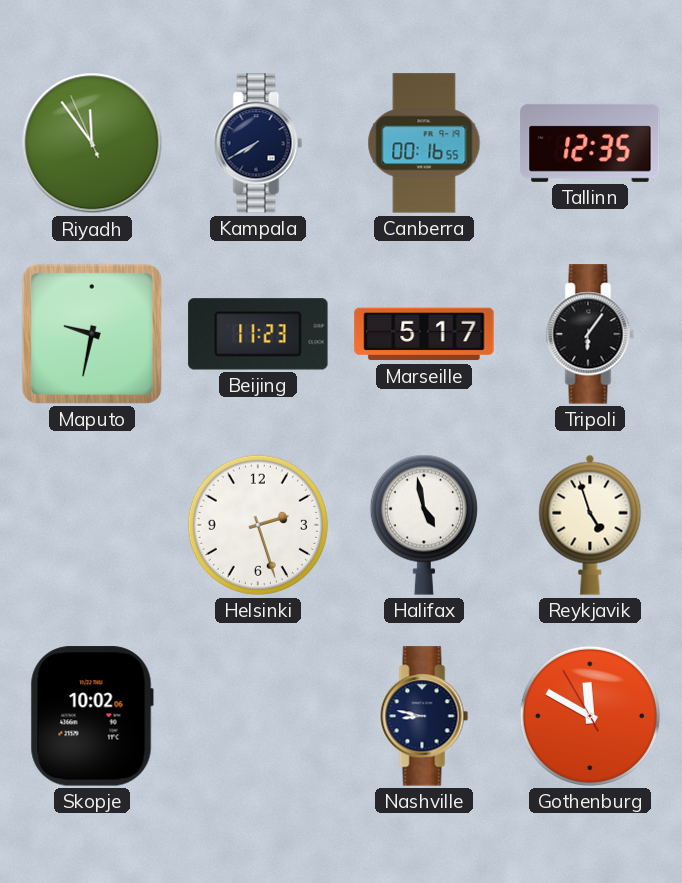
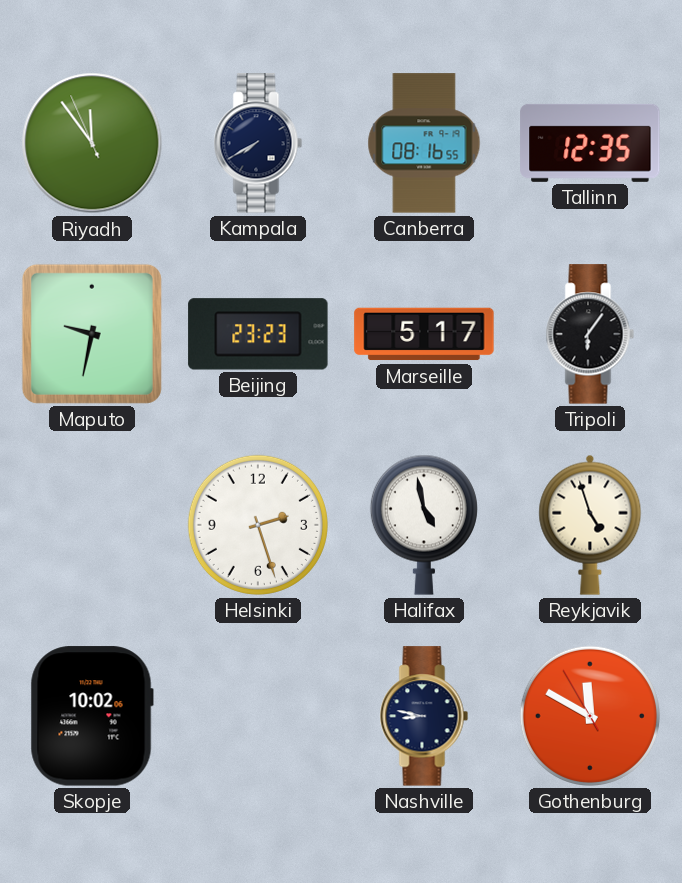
Canberra: 00:16 -> 08:16
Beijing: 11:23 -> 23:23
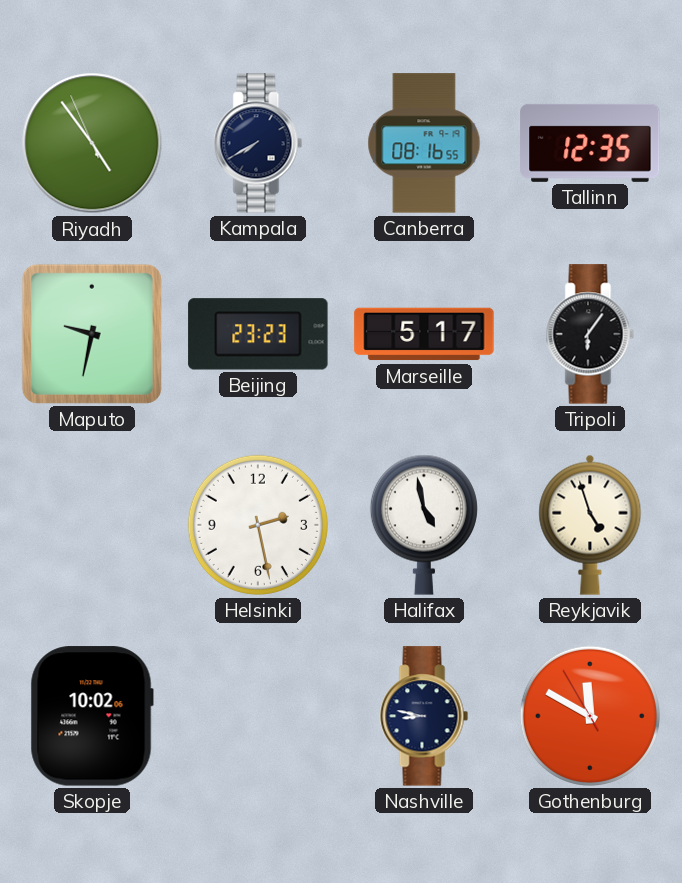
Riyadh: 11:53 -> 4:53
Helsinki: 2:27 -> 2:28
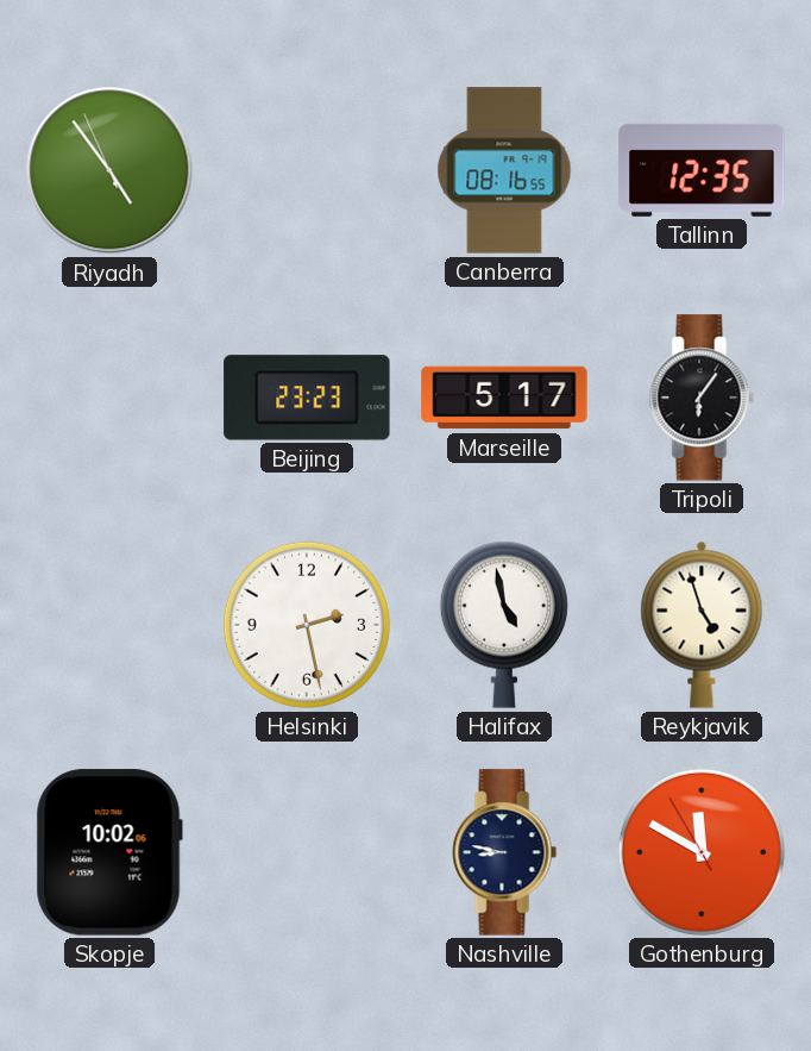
Kampala: 7:40 -> none
Maputo: 9:32 -> none
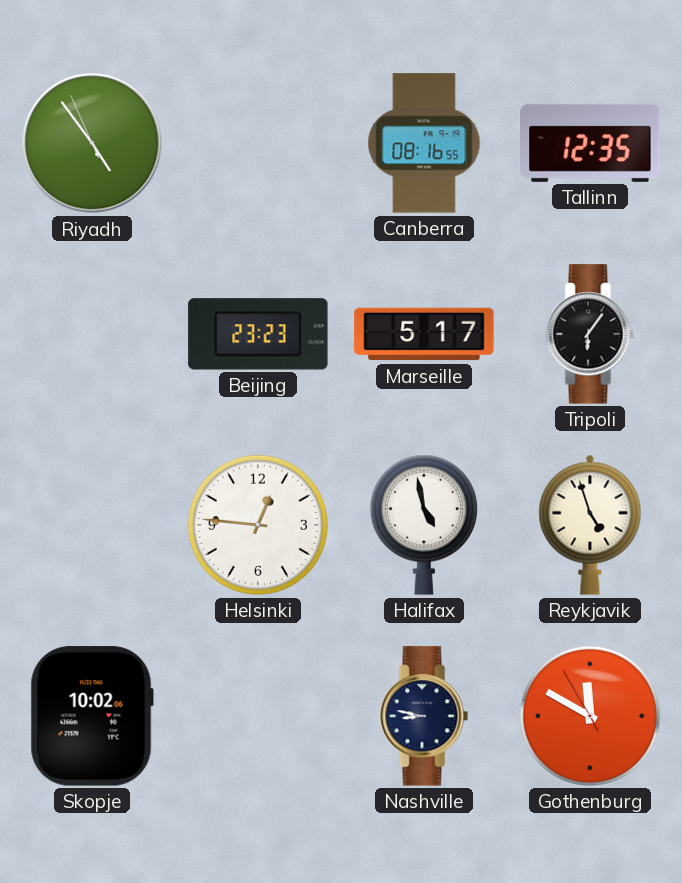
Helsinki: 2:28 -> 12:46
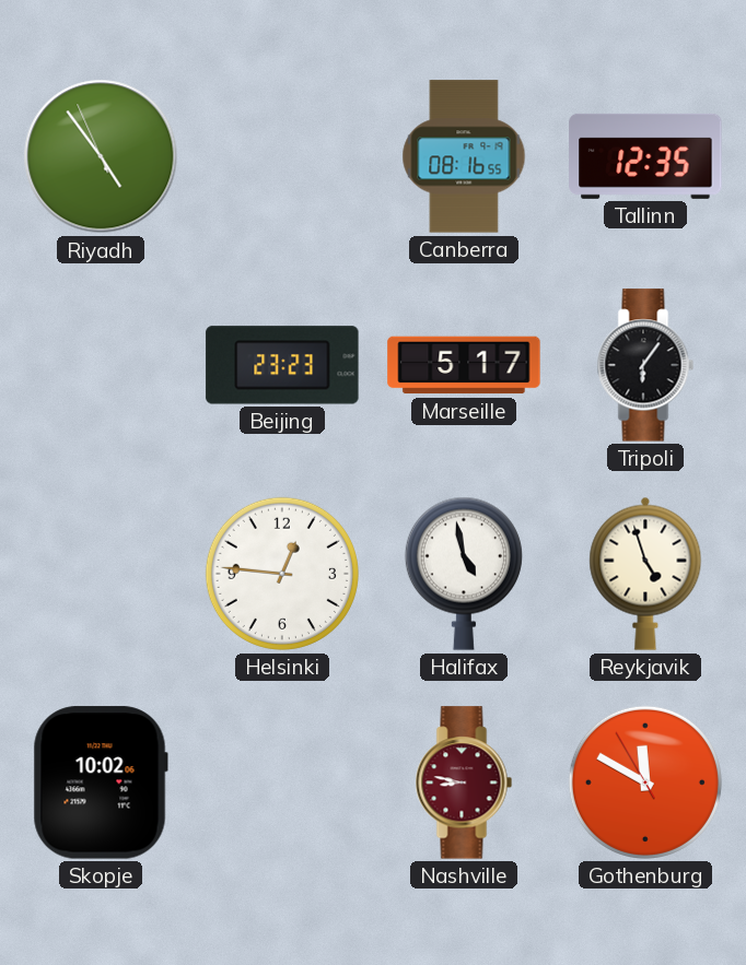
Nashville dial: navy -> burgundy
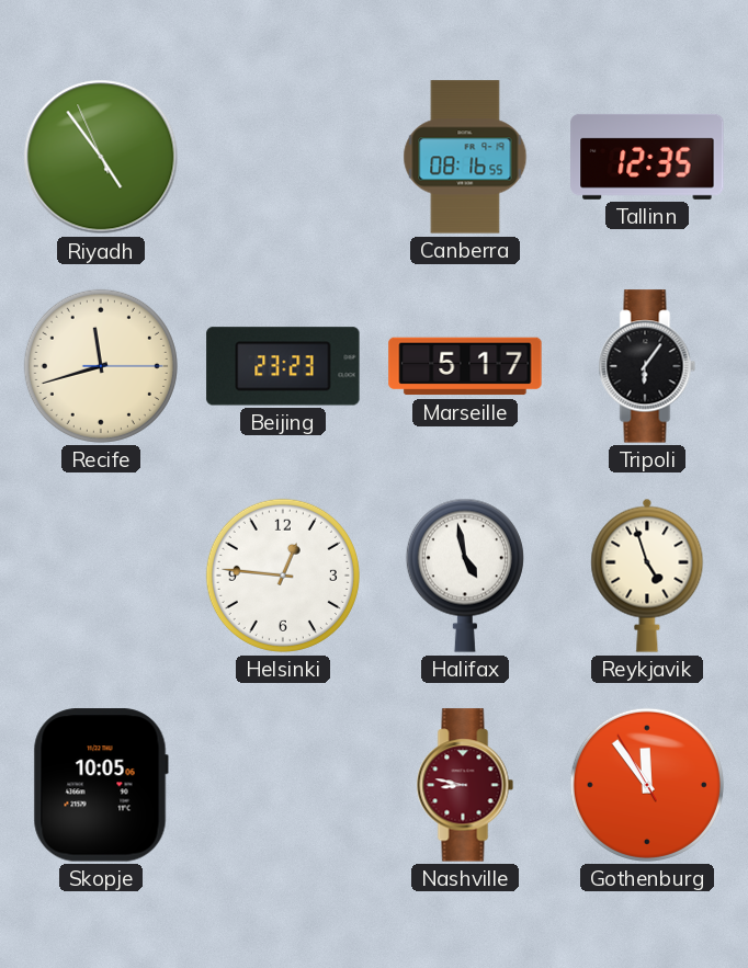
Recife: none -> 11:42
Skopje: 10:02 -> 10:05
Gothenburg: 11:49 -> 11:53
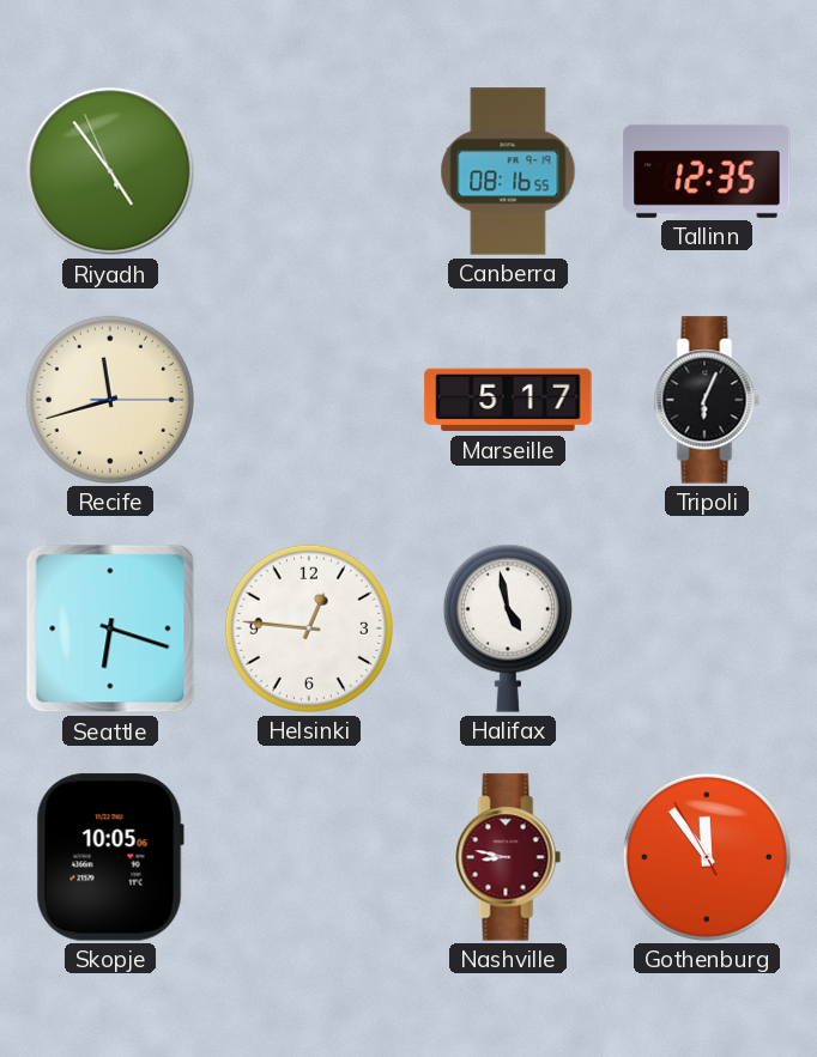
Beijing: 23:23 -> none
Tripoli: 6:06 -> 6:04
Seattle: none -> 6:18
Reykjavik: 4:57 -> none
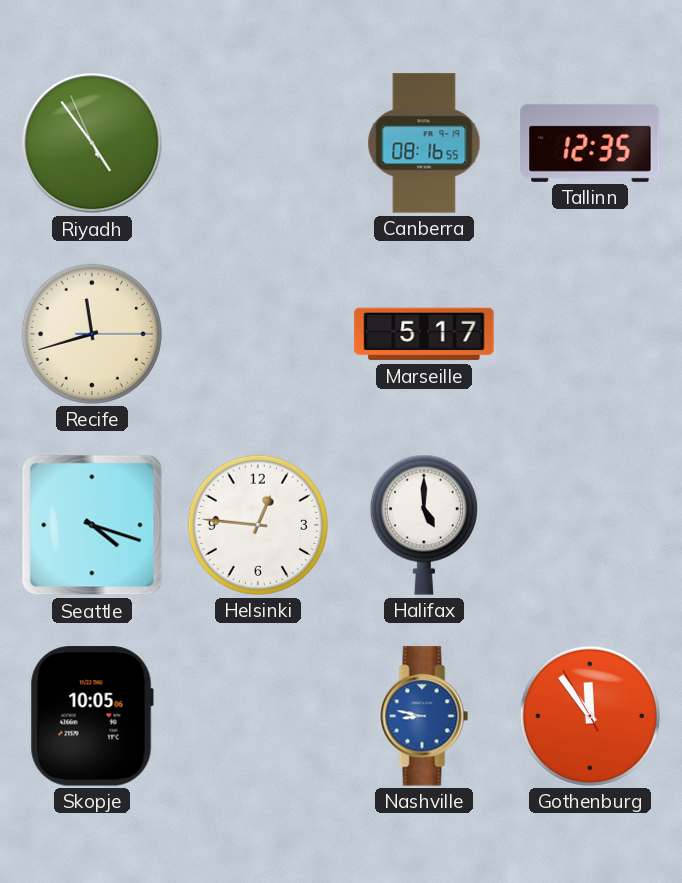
Tripoli: 6:04 -> none
Seattle: 6:18 -> 4:18
Halifax: 4:58 -> 5:00
Nashville dial: burgundy -> blue
